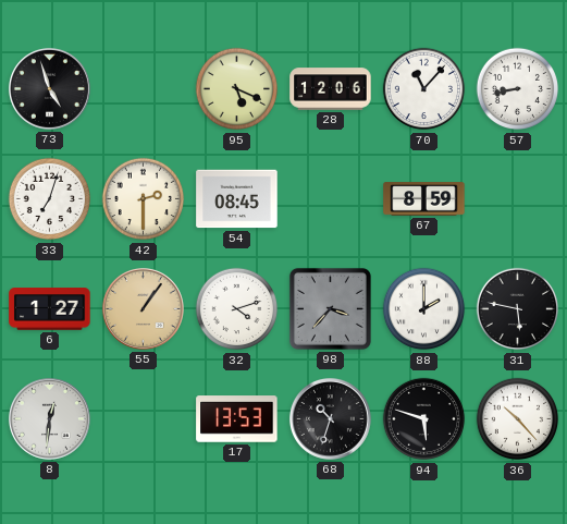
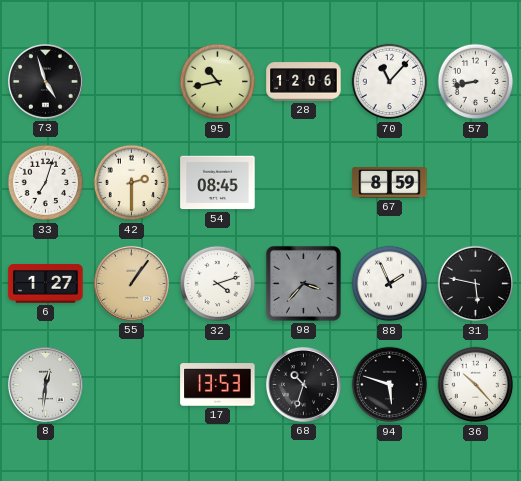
95: 5:19 -> 10:43
88: 2:00 -> 1:56
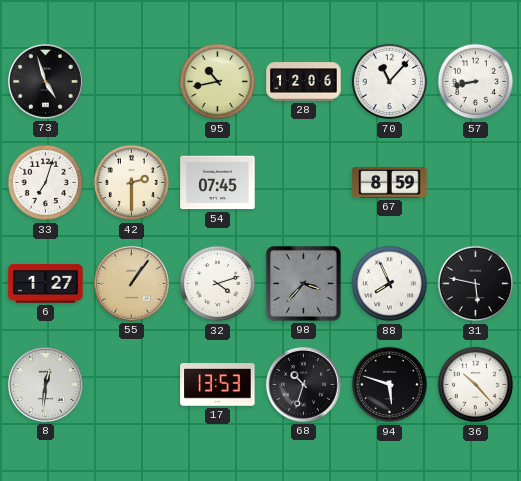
54: 08:45 -> 07:45
88: 1:56 -> 7:56
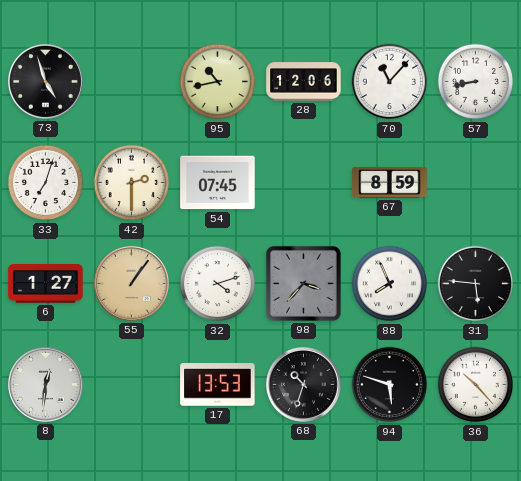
31: 5:47 -> 5:46
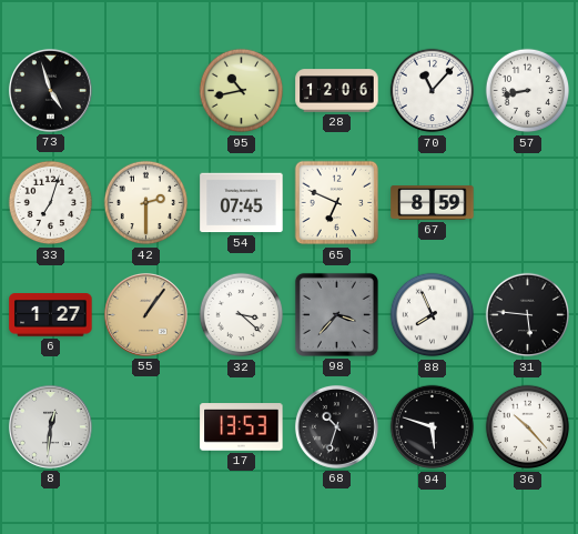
65: none -> 6:49
32: 4:12 -> 3:22
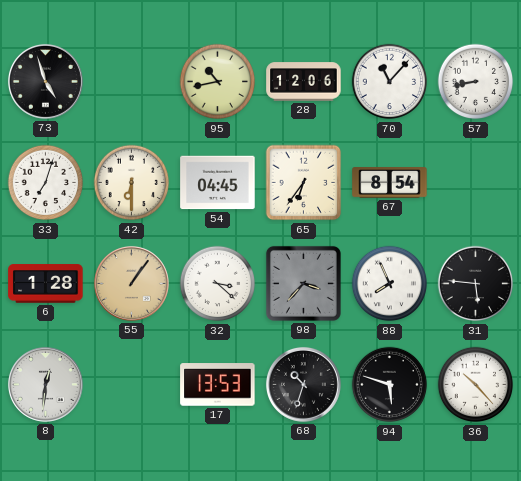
42: 2:30 -> 6:30
54: 07:45 -> 04:45
65: 6:49 -> 6:36
67: 8:59 -> 8:54
6: 1:27 -> 1:28
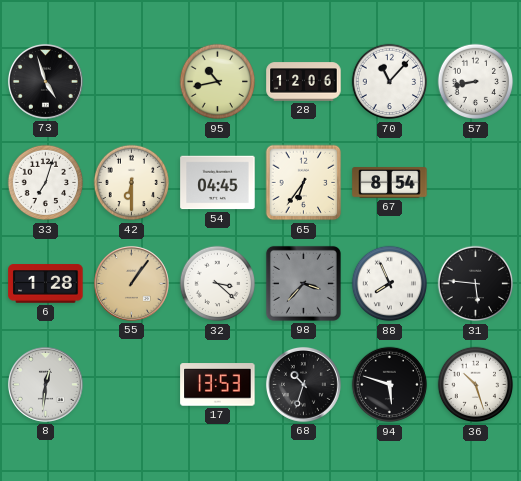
36: 10:23 -> 10:27
